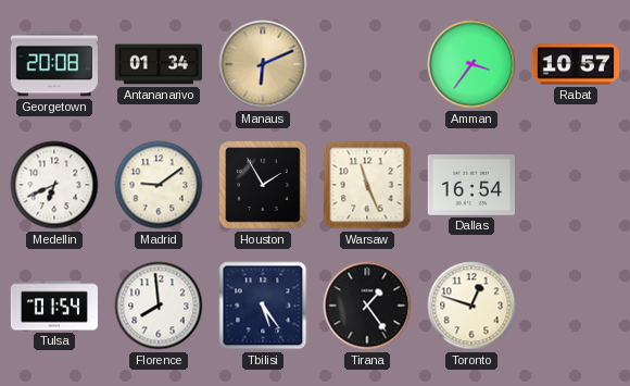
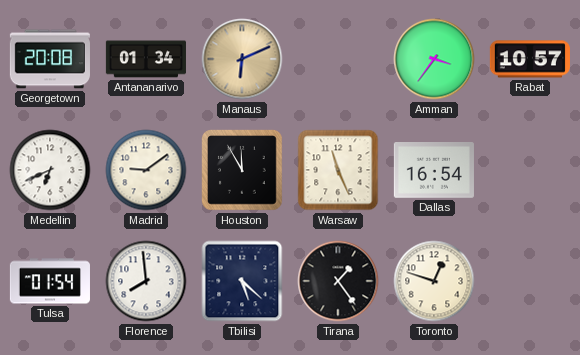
Houston: 1:55 -> 11:55
Tbilisi: 5:24 -> 5:22
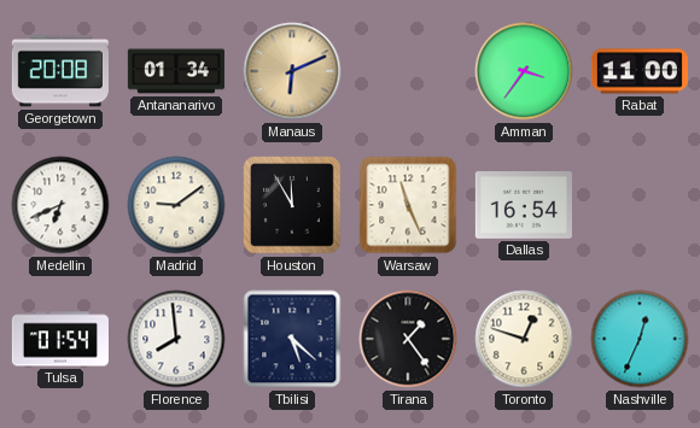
Rabat: 10:57 -> 11:00
Nashville: none -> 12:34
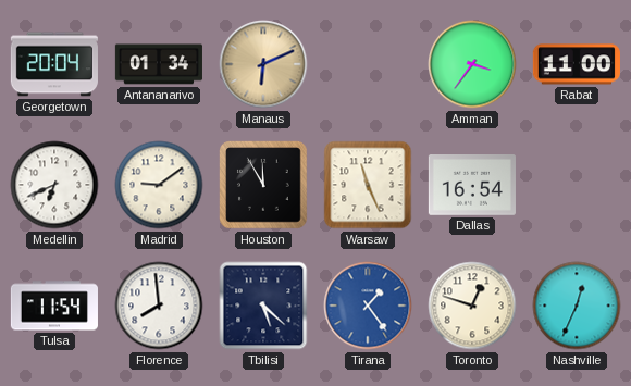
Georgetown: 20:08 -> 20:04
Tulsa: 01:54 -> 11:54
Tirana dial: black -> blue
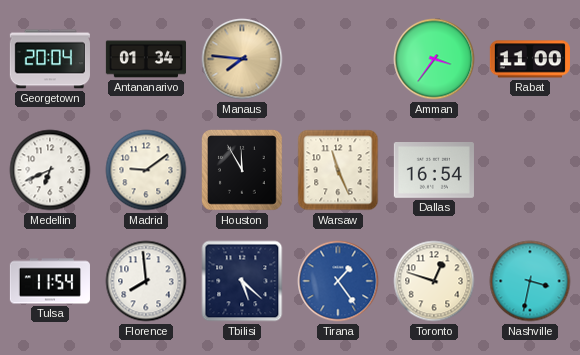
Manaus: 6:11 -> 7:46
Nashville: 12:34 -> 3:32
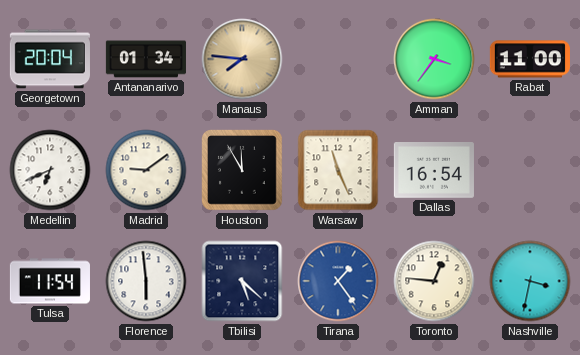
Florence: 7:59 -> 5:59
Toronto: 12:48 -> 12:46
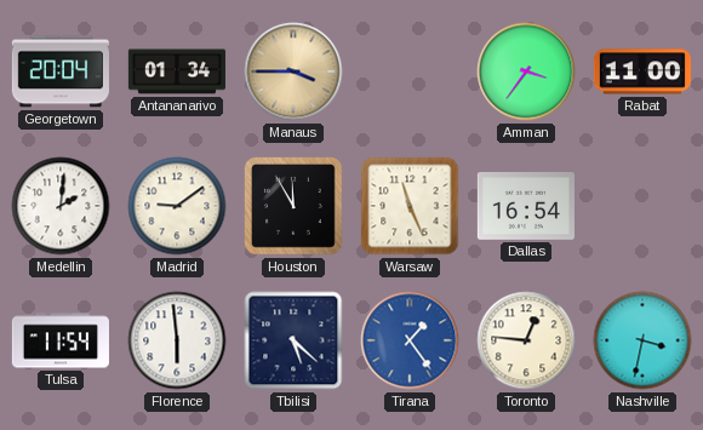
Manaus: 7:46 -> 3:45
Medellin: 6:41 -> 2:01
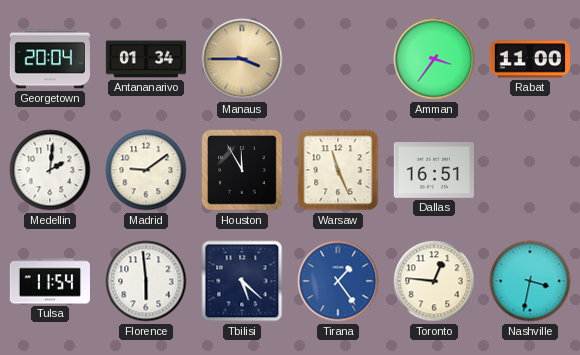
Dallas: 16:54 -> 16:51
